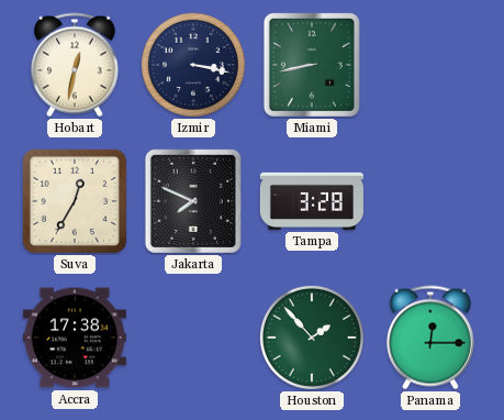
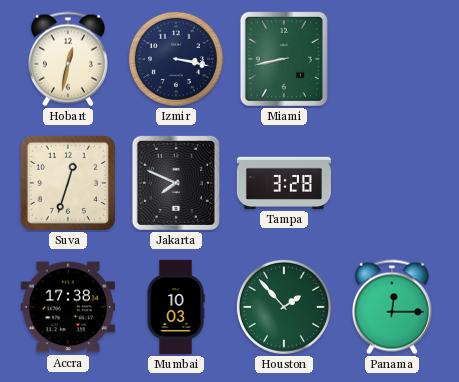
Suva: 12:35 -> 12:33
Mumbai: none -> 10:03
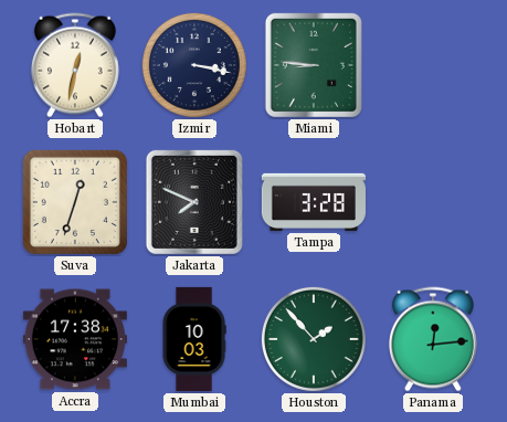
Miami: 8:43 -> 8:46
Panama: 12:15 -> 12:14
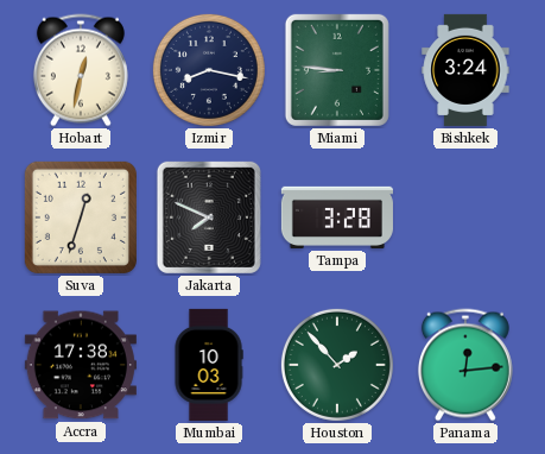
Izmir: 3:17 -> 8:17
Bishkek: none -> 3:24
